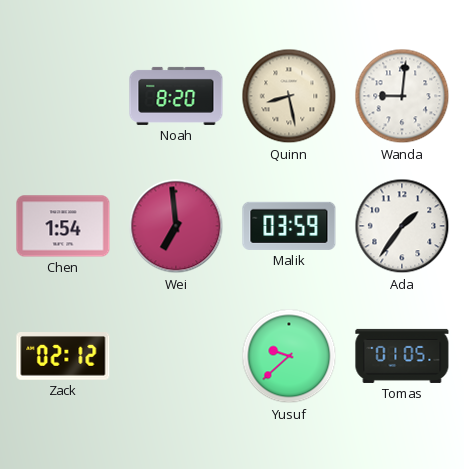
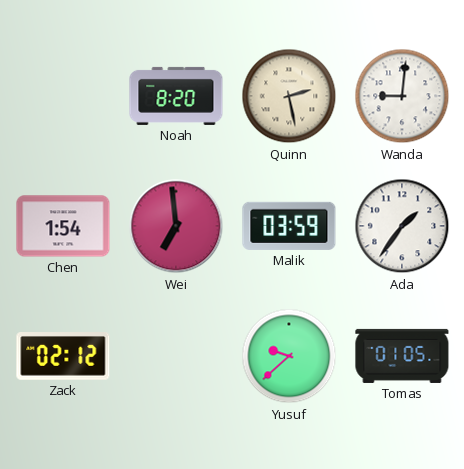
Quinn: 8:28 -> 2:28
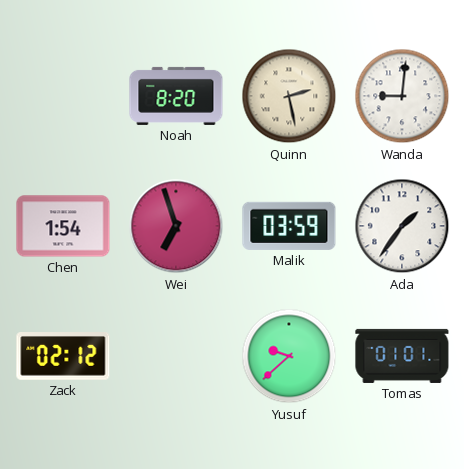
Wei: 6:59 -> 6:57
Tomas: 01:05 -> 01:01
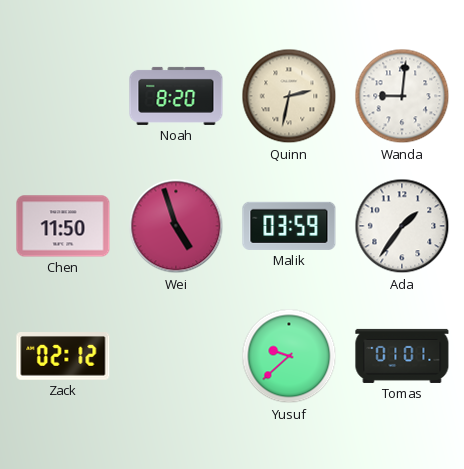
Quinn: 2:28 -> 2:32
Chen: 1:54 -> 11:50
Wei: 6:57 -> 4:57
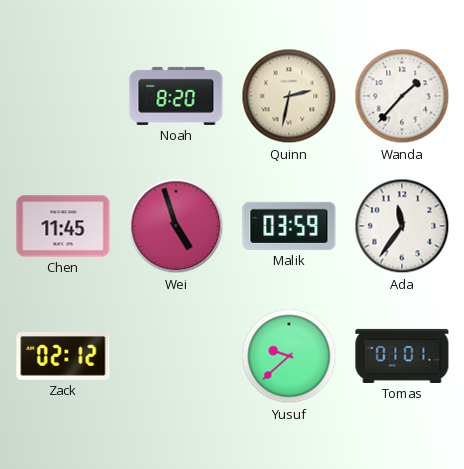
Wanda: 9:01 -> 1:37
Chen: 11:50 -> 11:45
Ada: 1:36 -> 11:36
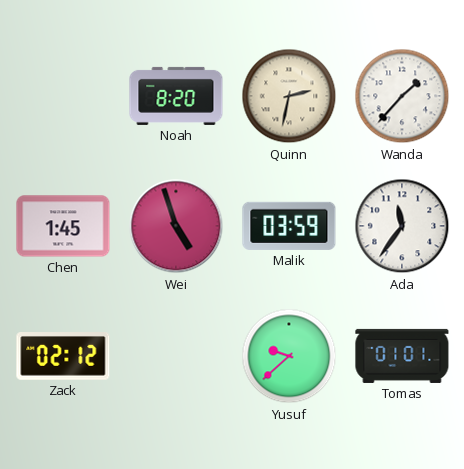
Chen: 11:45 -> 1:45
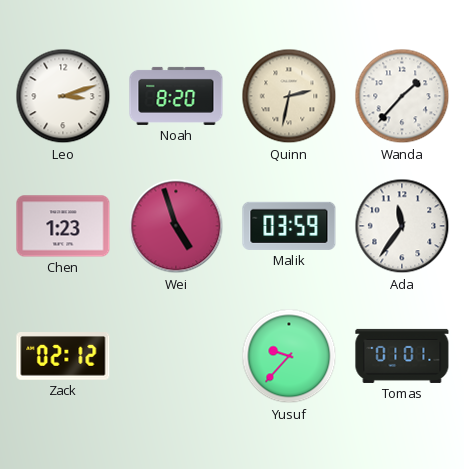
Leo: none -> 3:12
Chen: 1:45 -> 1:23
Yusuf: 9:38 -> 9:37
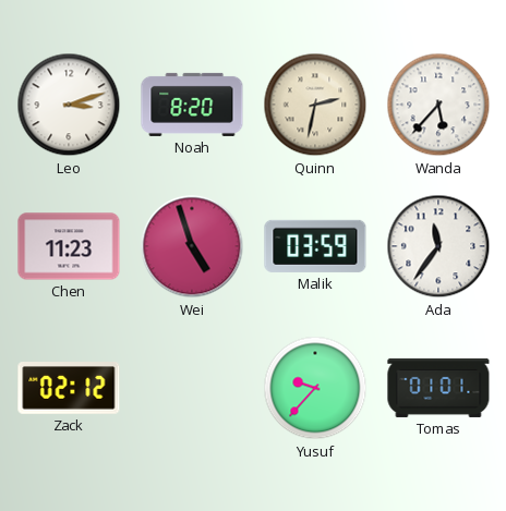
Wanda: 1:37 -> 5:37
Chen: 1:23 -> 11:23
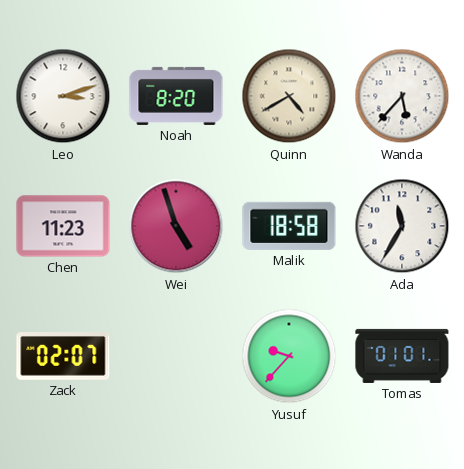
Quinn: 2:32 -> 4:40
Malik: 03:59 -> 18:58
Ada: 11:36 -> 11:35
Zack: 02:12 -> 02:07
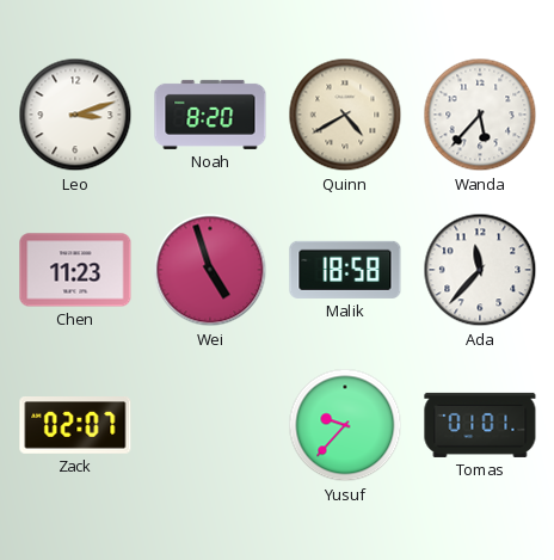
Ada: 11:35 -> 11:37
